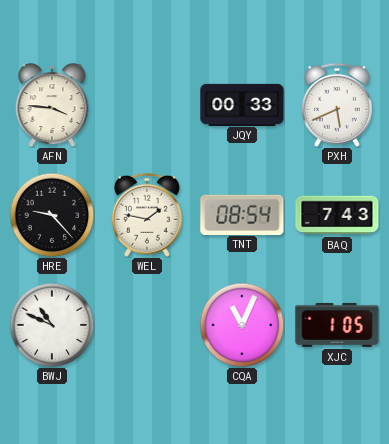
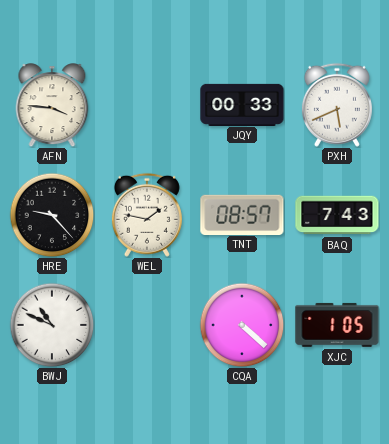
TNT: 08:54 -> 08:57
CQA: 11:04 -> 4:22
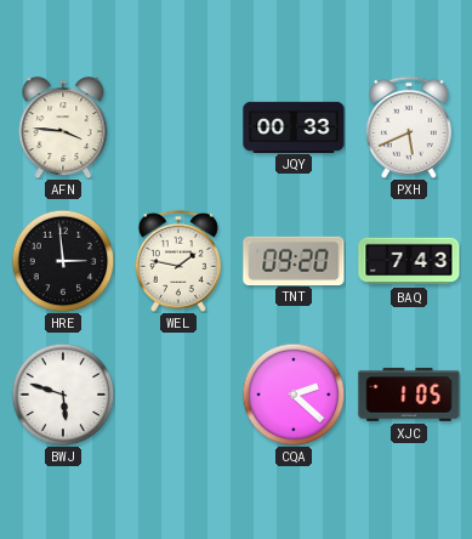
HRE: 9:23 -> 2:59
TNT: 08:57 -> 09:20
BWJ: 10:49 -> 5:48
CQA: 4:22 -> 2:22
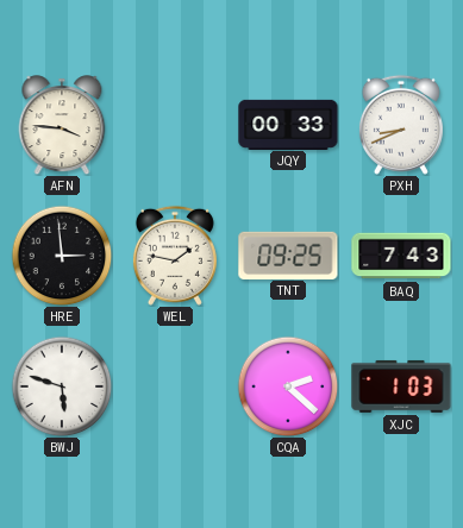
PXH: 5:41 -> 8:41
TNT: 09:20 -> 09:25
XJC: 1:05 -> 1:03
